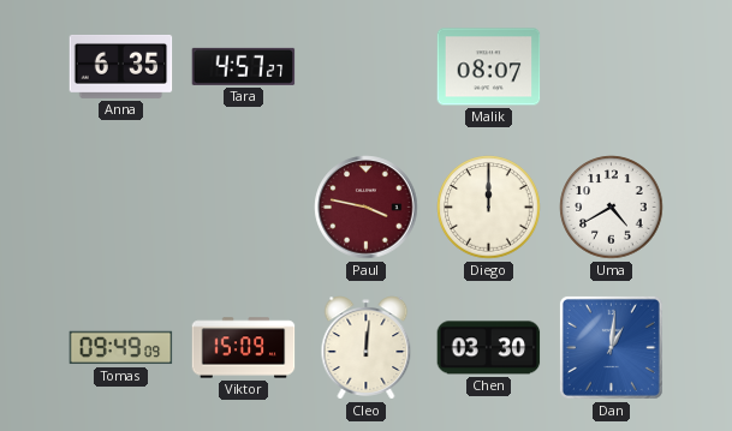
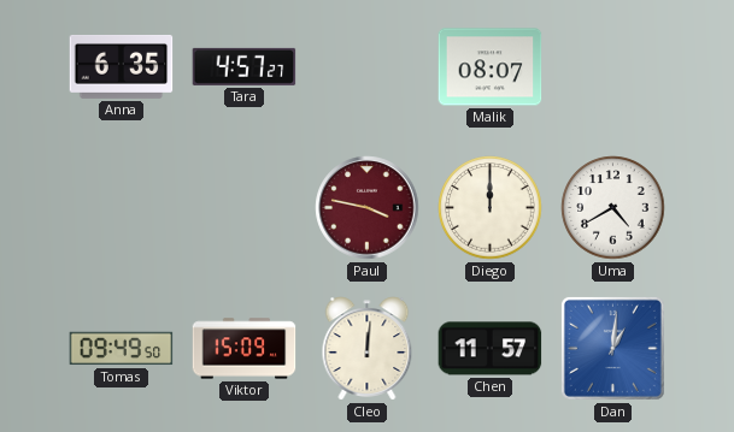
Tomas: 09:49:09 -> 09:49:50
Chen: 03:30 -> 11:57
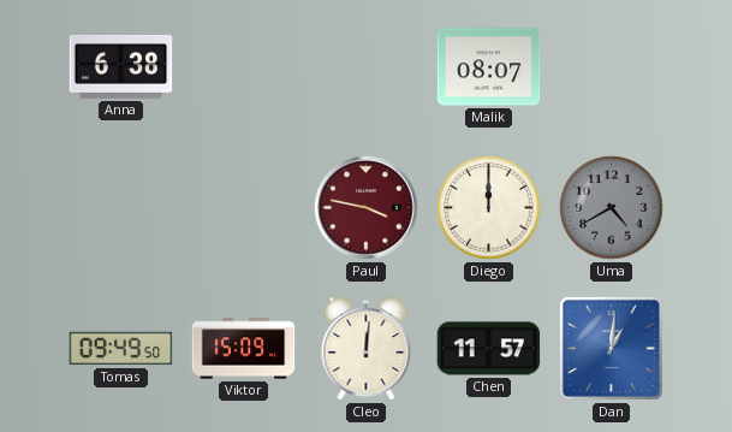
Anna: 6:35 -> 6:38
Tara: 4:57 -> none
Uma dial: white -> grey
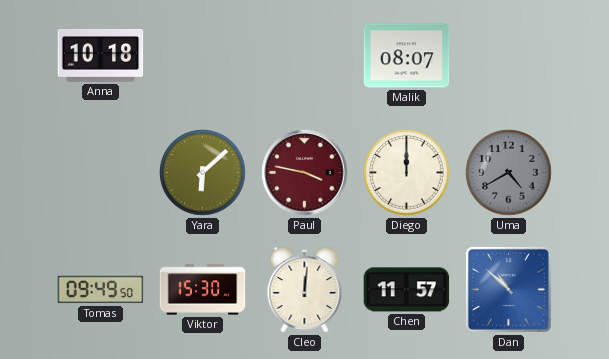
Anna: 6:38 -> 10:18
Yara: none -> 6:08
Viktor: 15:09 -> 15:30
Dan: 1:01 -> 10:52
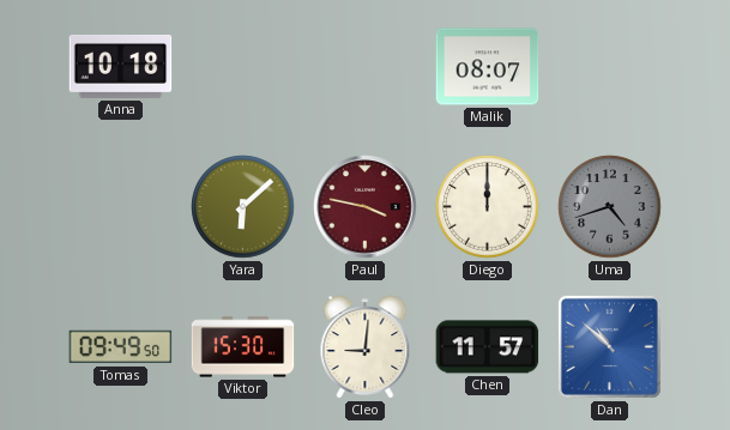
Uma: 4:40 -> 4:42
Cleo: 12:01 -> 9:01
